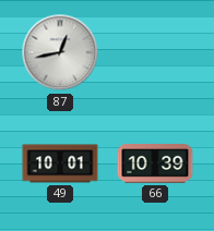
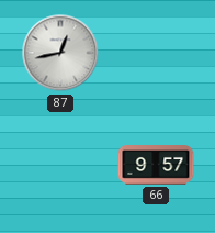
49: 10:01 -> none
66: 10:39 -> 9:57
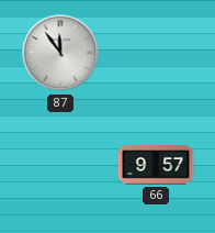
87: 12:43 -> 11:54
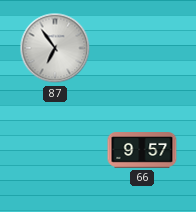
87: 11:54 -> 6:54
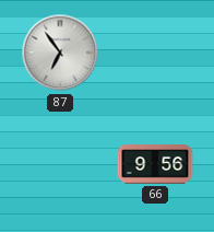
66: 9:57 -> 9:56
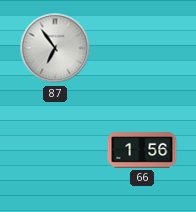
66: 9:56 -> 1:56
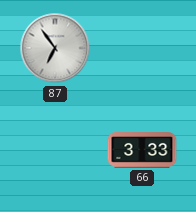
66: 1:56 -> 3:33
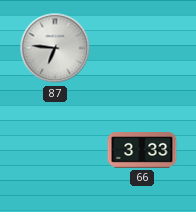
87: 6:54 -> 6:46
